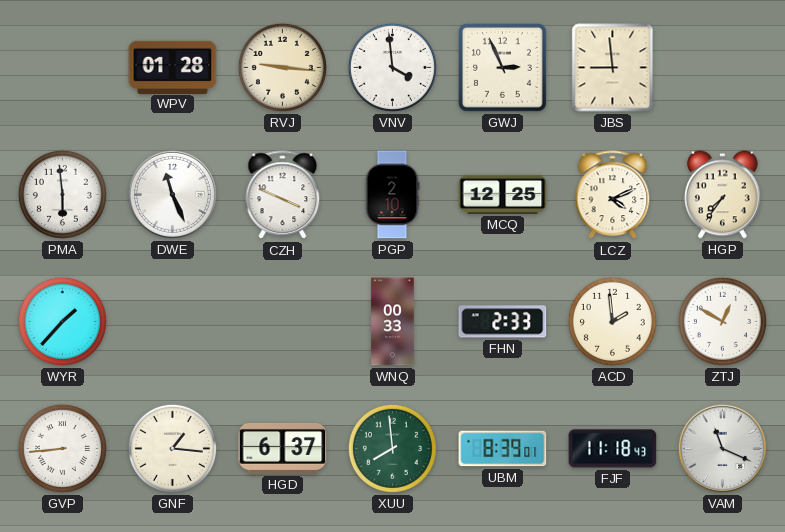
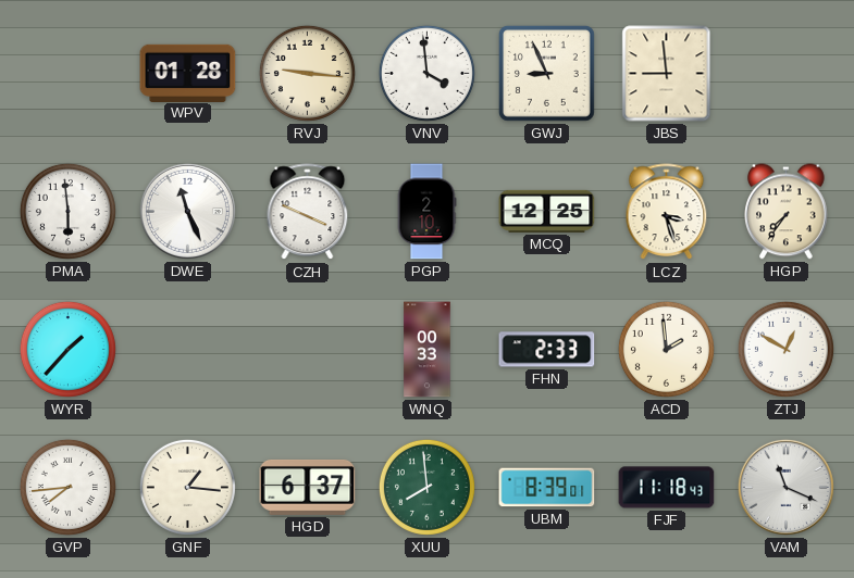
GWJ: 2:56 -> 8:56
LCZ: 4:11 -> 3:27
GVP: 8:44 -> 7:44
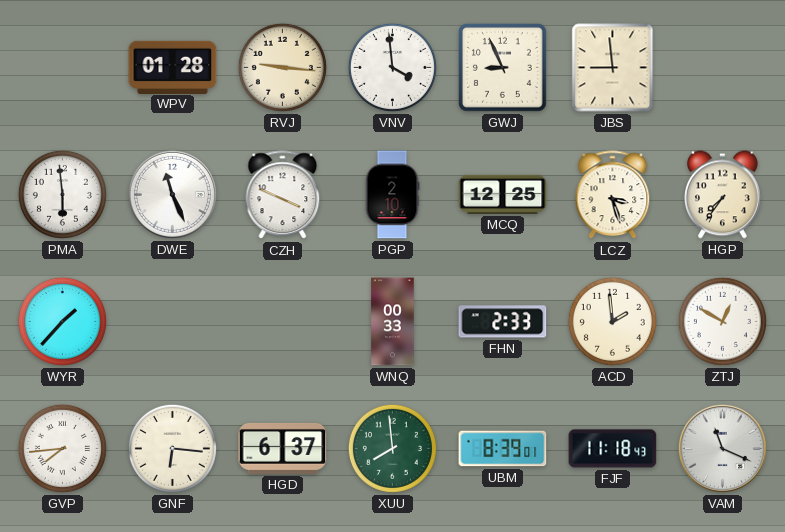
GNF: 1:16 -> 6:16
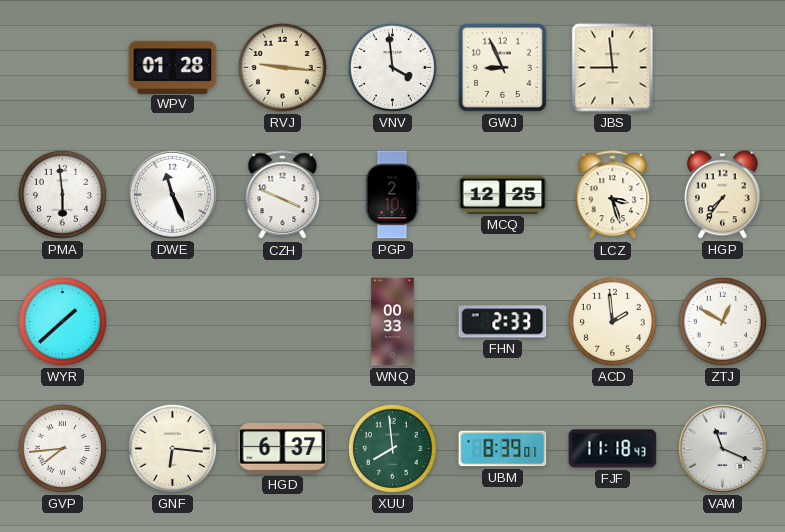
WYR: 1:37 -> 1:38
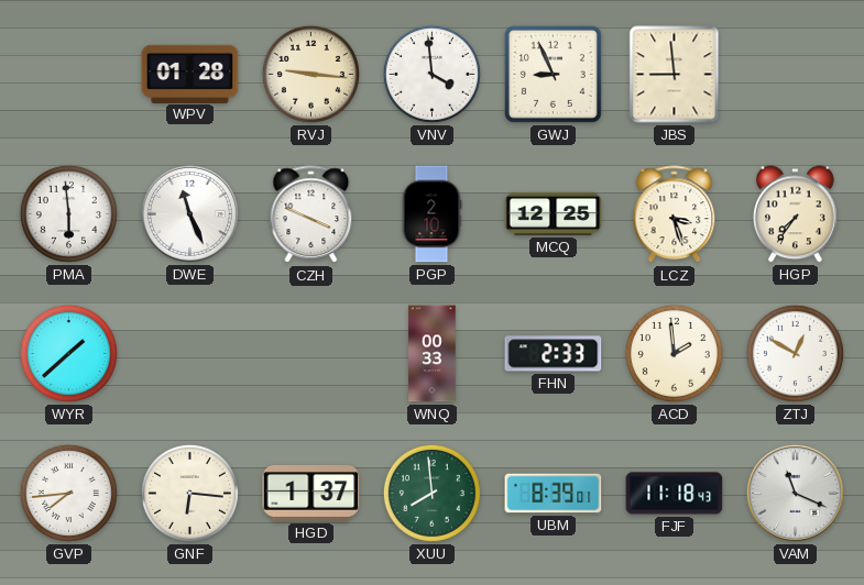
HGD: 6:37 -> 1:37
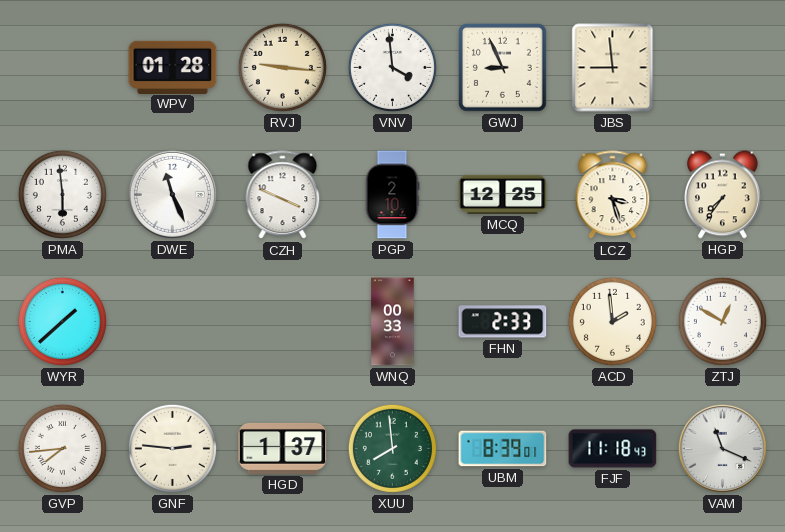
GNF: 6:16 -> 2:46
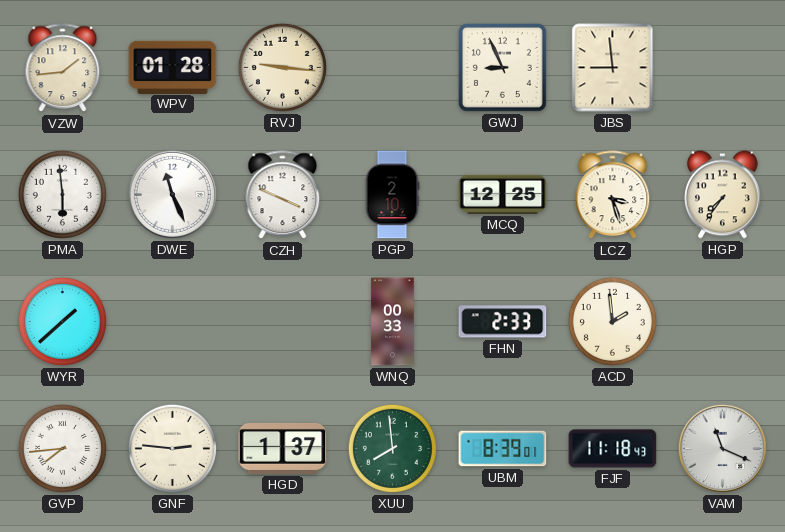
VZW: none -> 1:44
VNV: 3:59 -> none
ZTJ: 12:50 -> none
